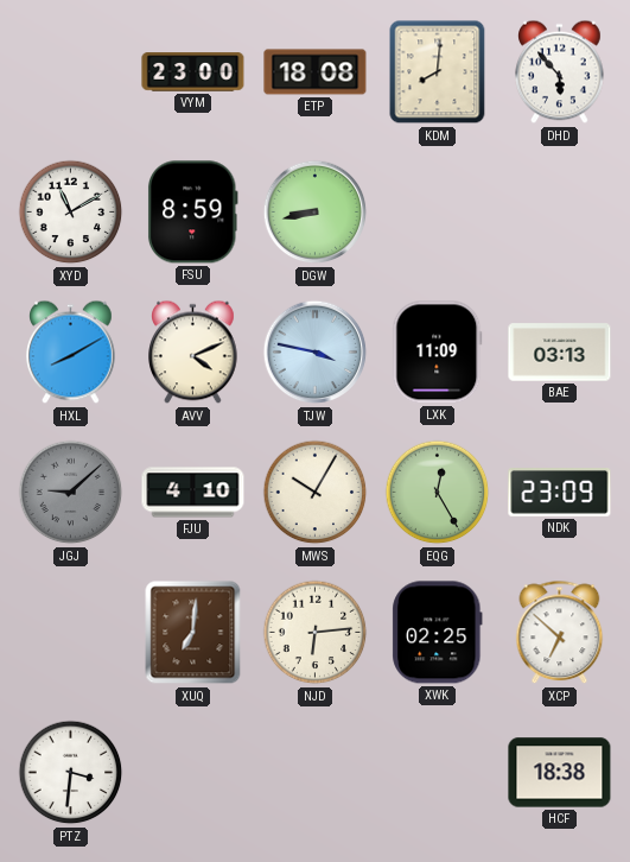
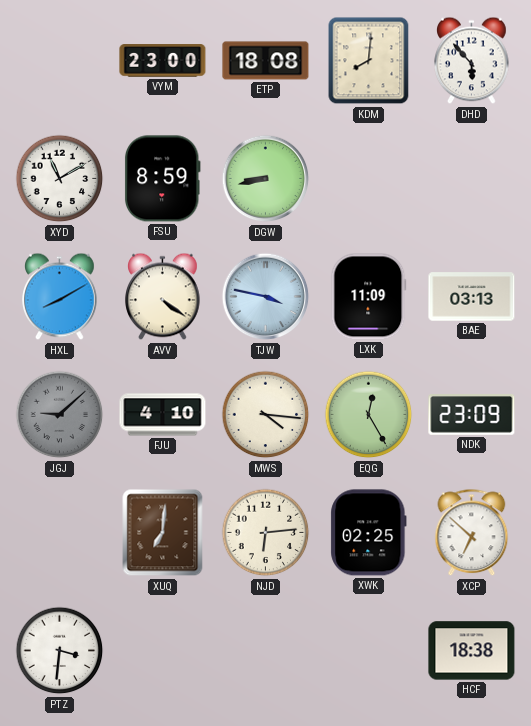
AVV: 4:11 -> 4:21
MWS: 10:05 -> 4:16
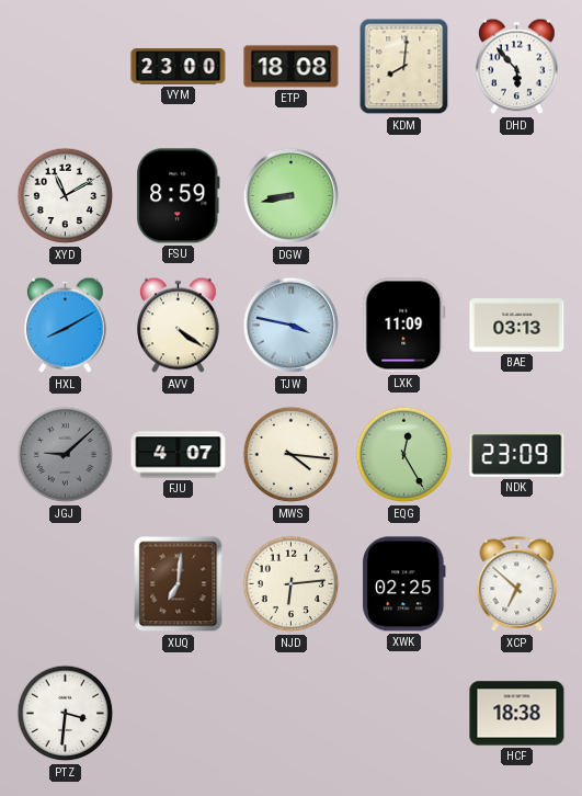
FJU: 4:10 -> 4:07
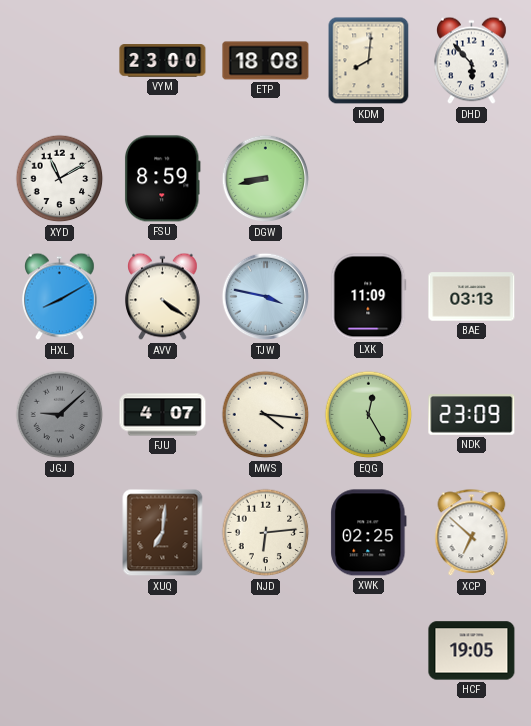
PTZ: 3:31 -> none
HCF: 18:38 -> 19:05
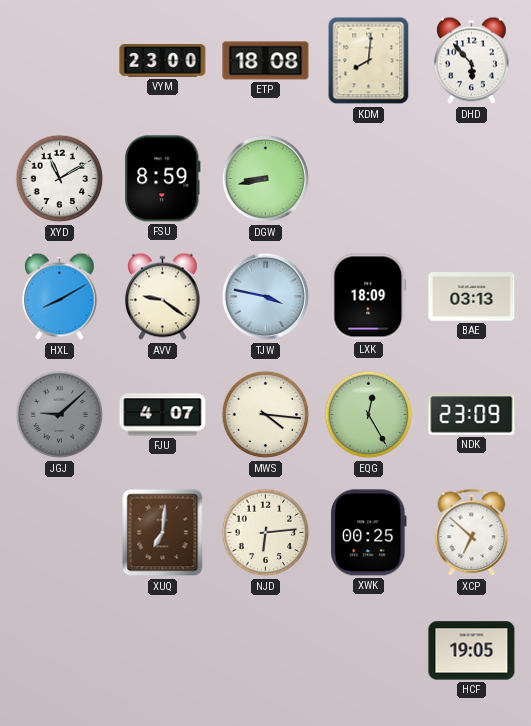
AVV: 4:21 -> 9:21
LXK: 11:09 -> 18:09
XWK: 02:25 -> 00:25
